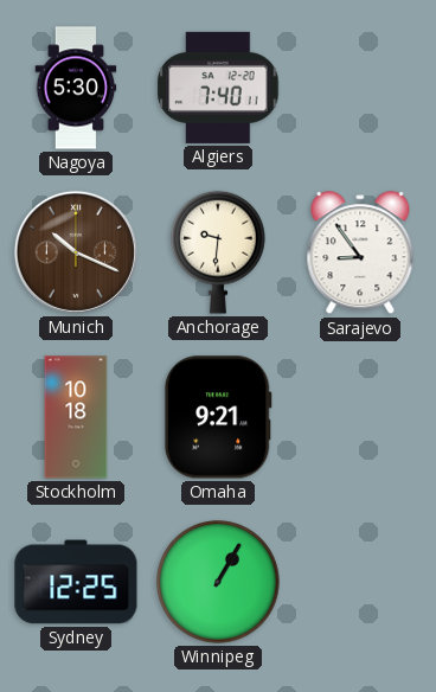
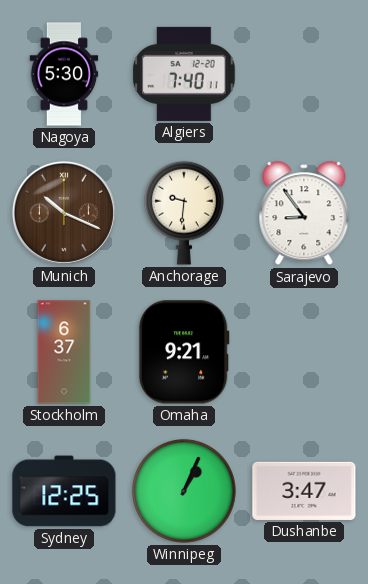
Stockholm: 10:18 -> 6:37
Winnipeg: 1:05 -> 1:04
Dushanbe: none -> 3:47
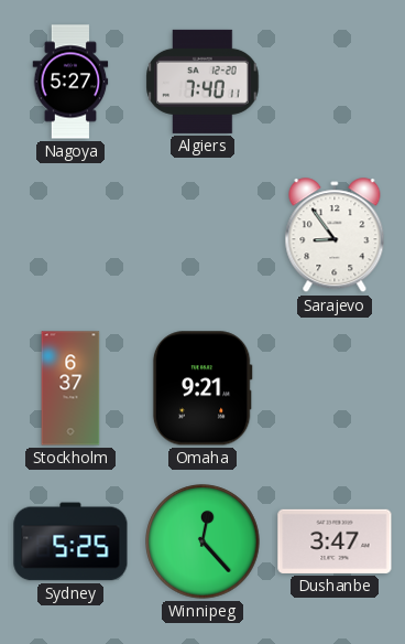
Nagoya: 5:30 -> 5:27
Munich: 10:19 -> none
Anchorage: 9:31 -> none
Sydney: 12:25 -> 5:25
Winnipeg: 1:04 -> 12:23
